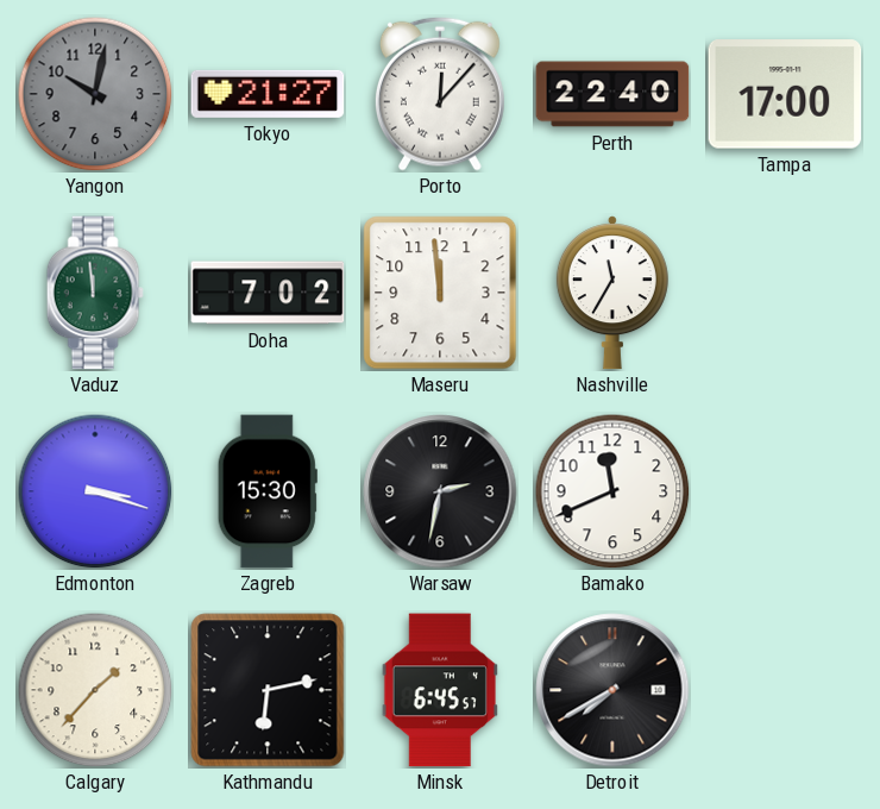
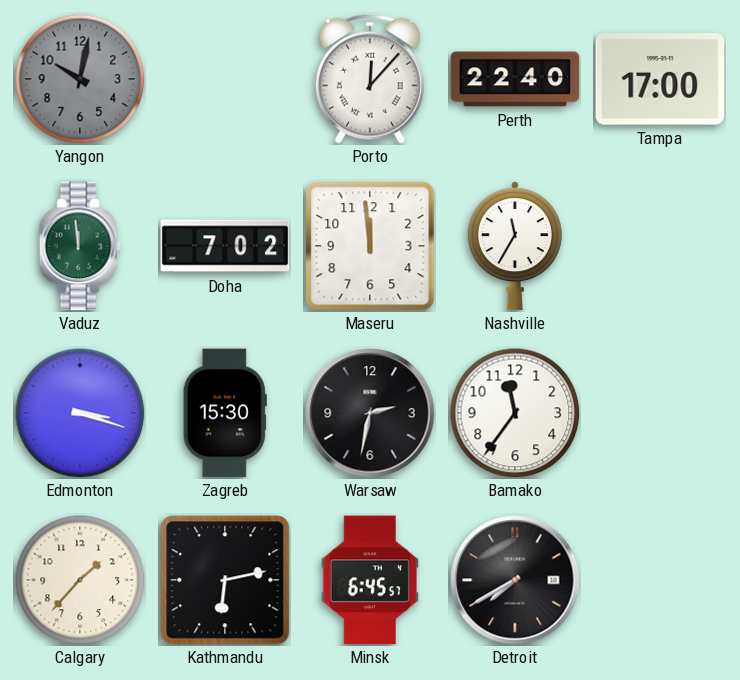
Tokyo: 21:27 -> none
Bamako: 11:41 -> 11:36
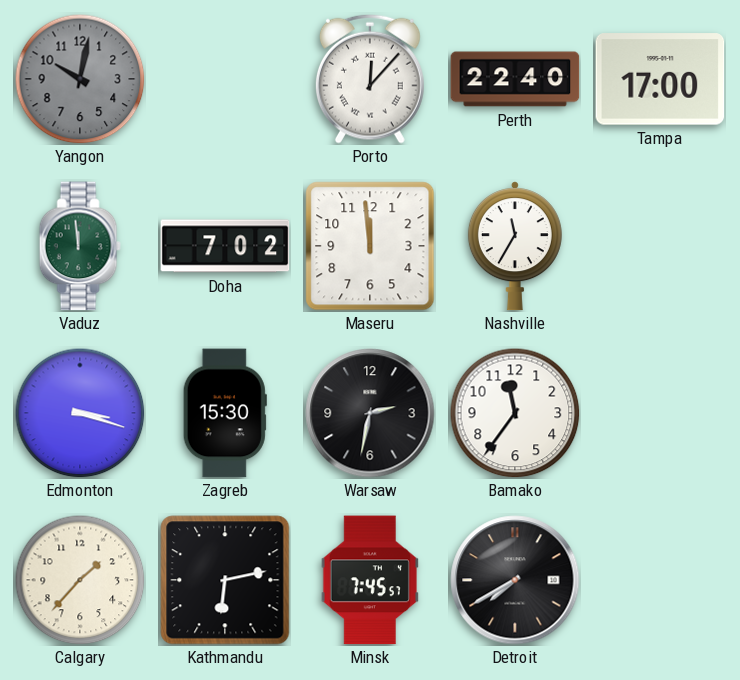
Minsk: 6:45 -> 7:45
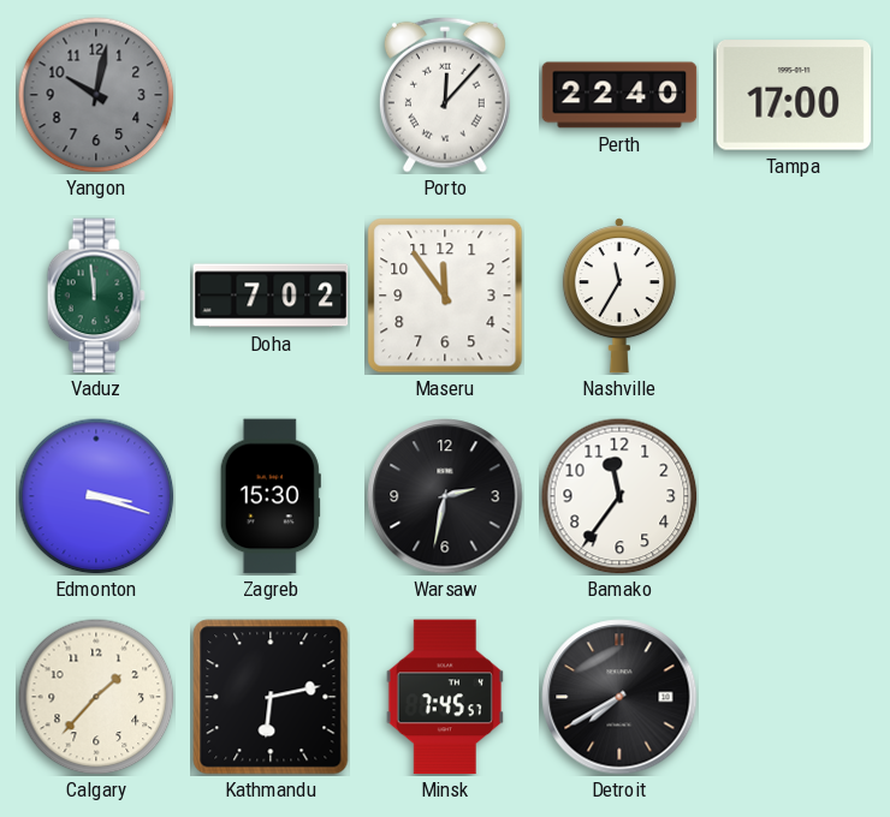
Maseru: 11:59 -> 11:54
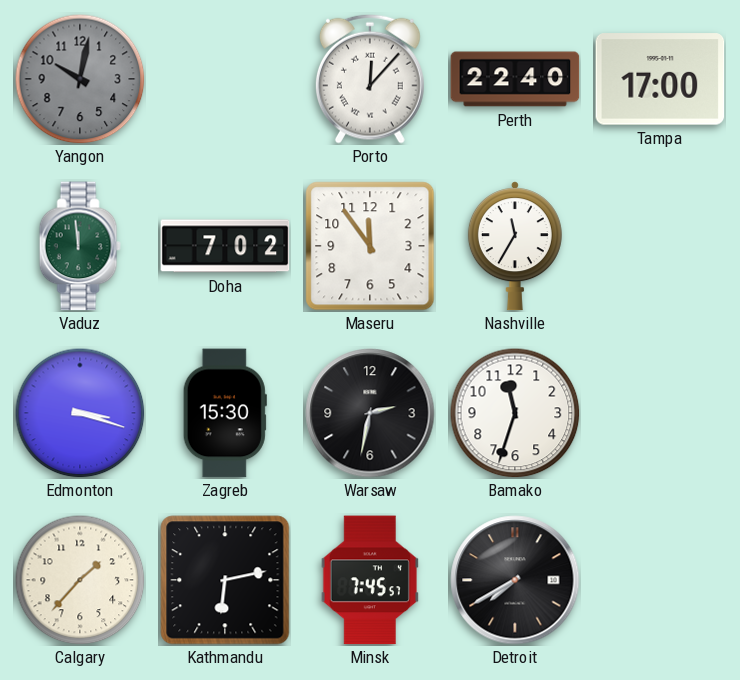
Bamako: 11:36 -> 11:33
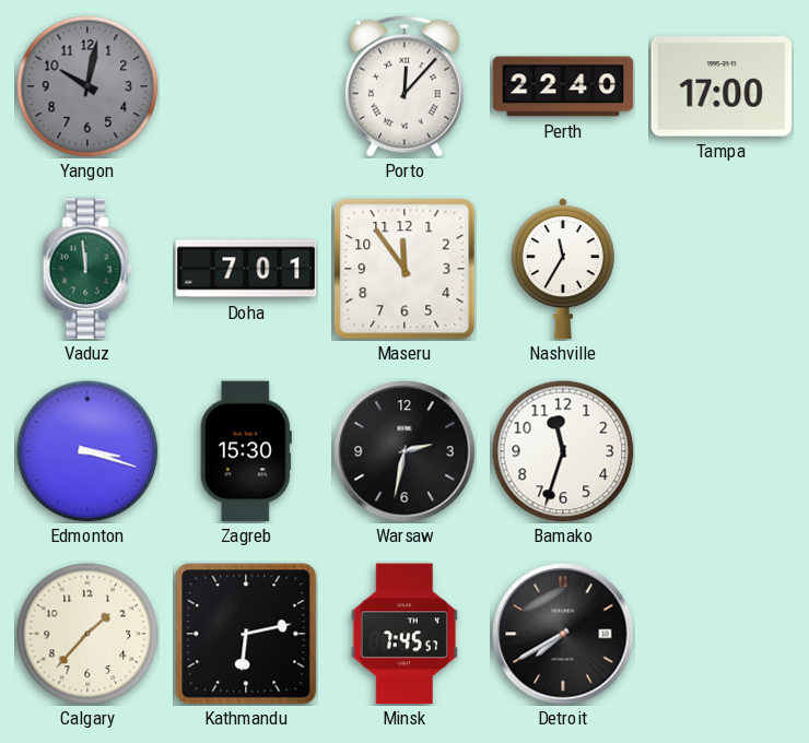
Doha: 7:02 -> 7:01
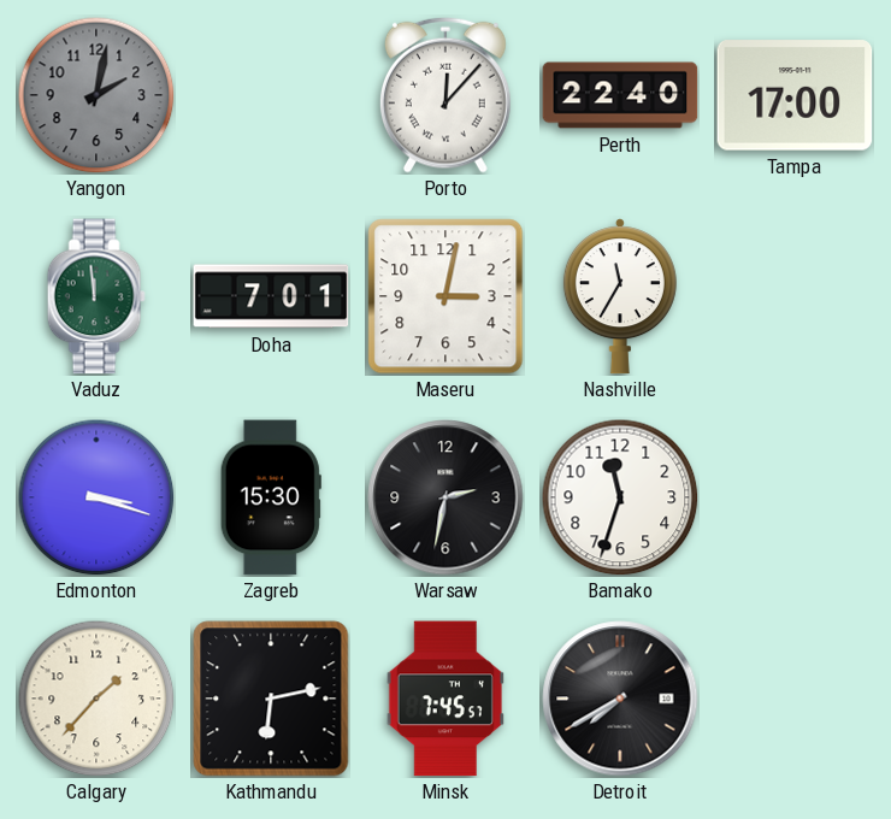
Yangon: 10:02 -> 2:02
Maseru: 11:54 -> 3:02
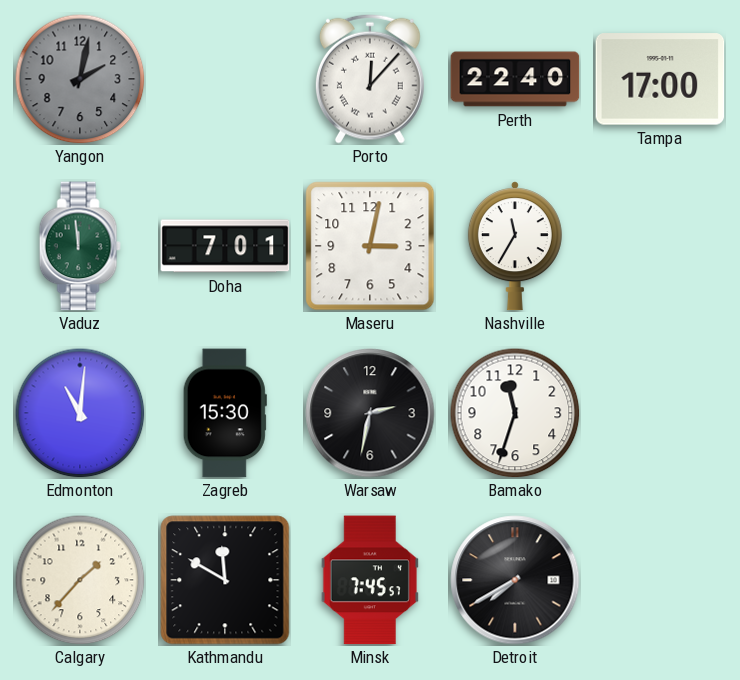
Edmonton: 3:18 -> 11:01
Kathmandu: 6:13 -> 11:50
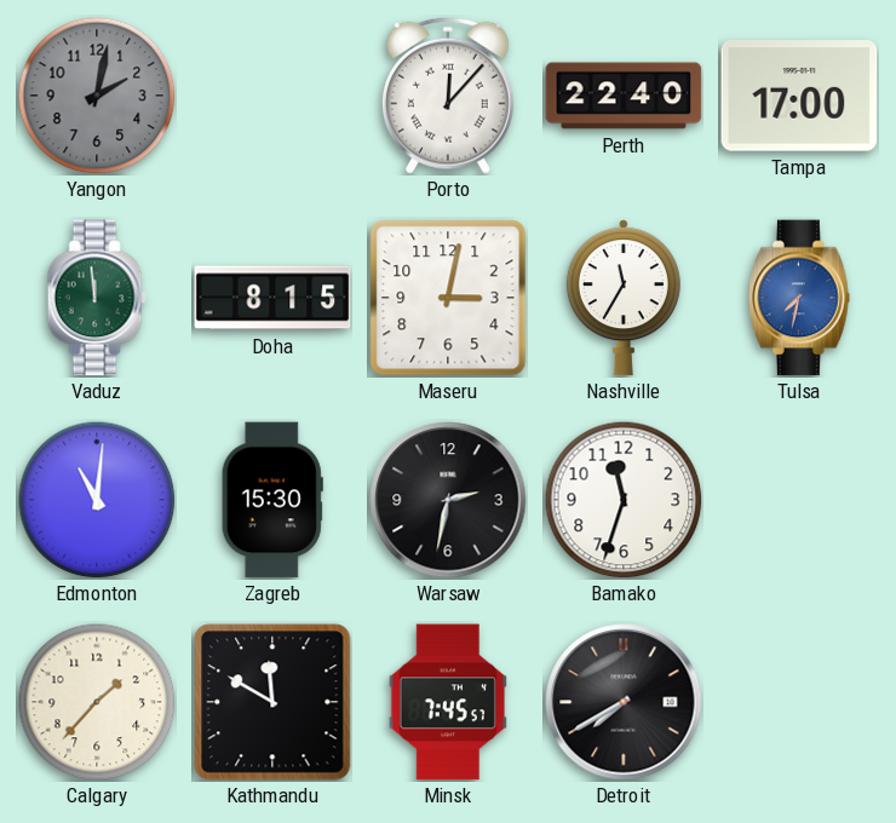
Doha: 7:01 -> 8:15
Tulsa: none -> 7:32
